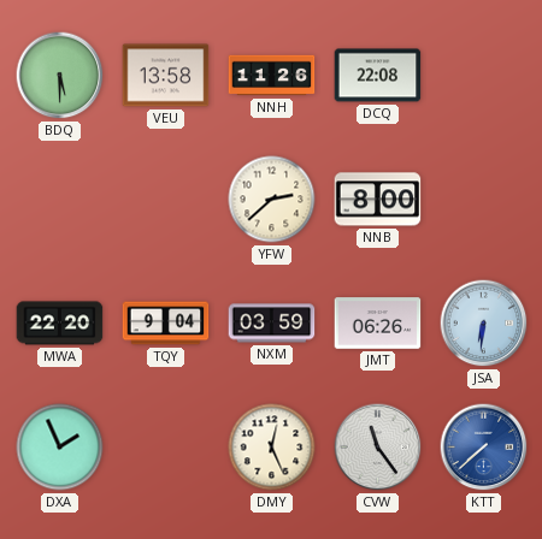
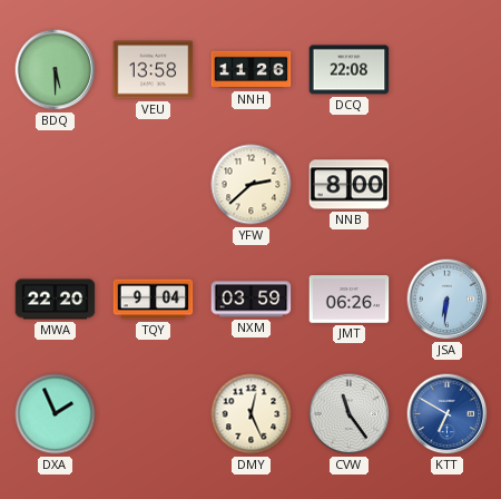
KTT: 7:38 -> 6:50
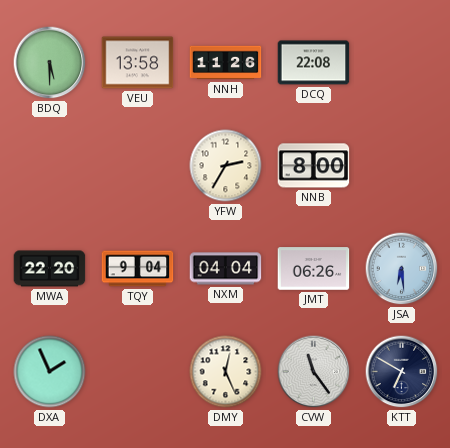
YFW: 2:38 -> 2:35
NXM: 03:59 -> 04:04
JSA: 6:31 -> 6:29
KTT dial: blue -> navy
